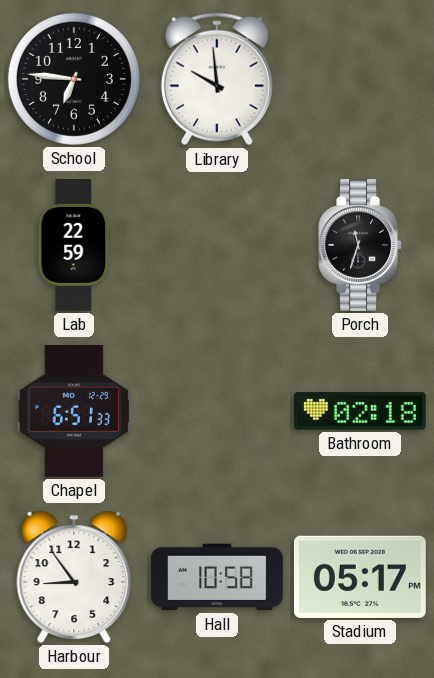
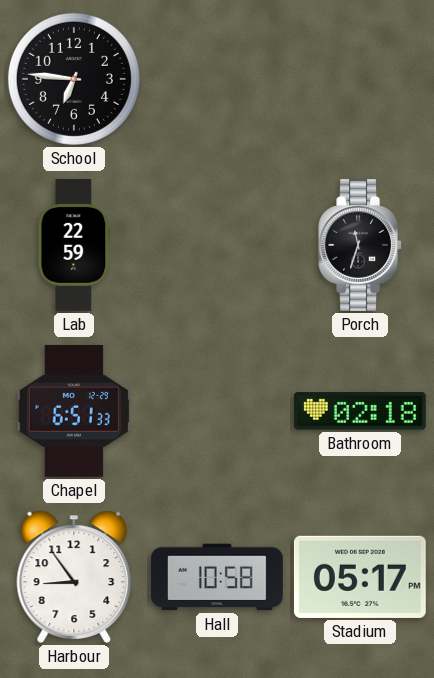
Library: 9:59 -> none
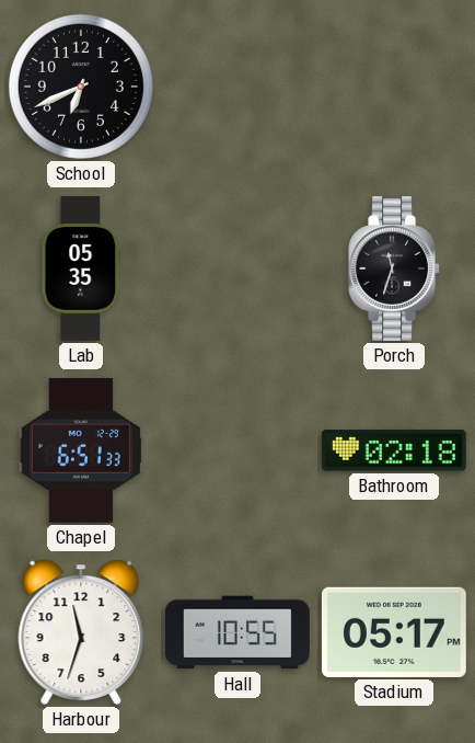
School: 6:46 -> 6:41
Lab: 22:59 -> 05:35
Harbour: 8:54 -> 11:33
Hall: 10:58 -> 10:55
